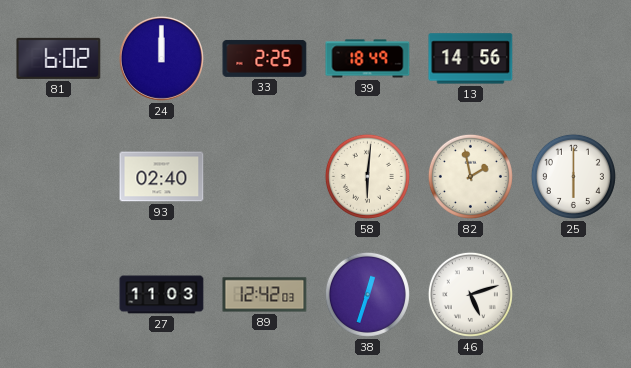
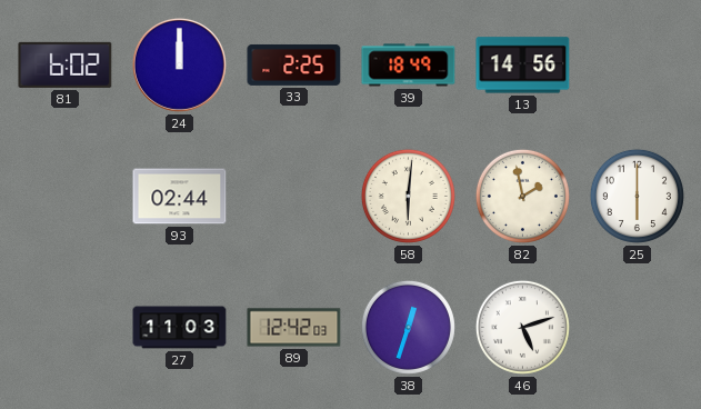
93: 02:40 -> 02:44
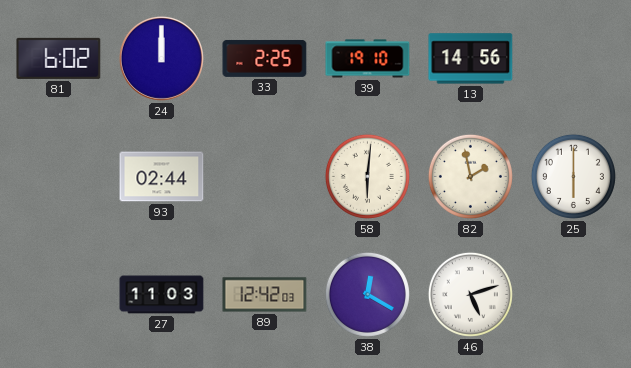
39: 18:49 -> 19:10
38: 12:33 -> 12:20
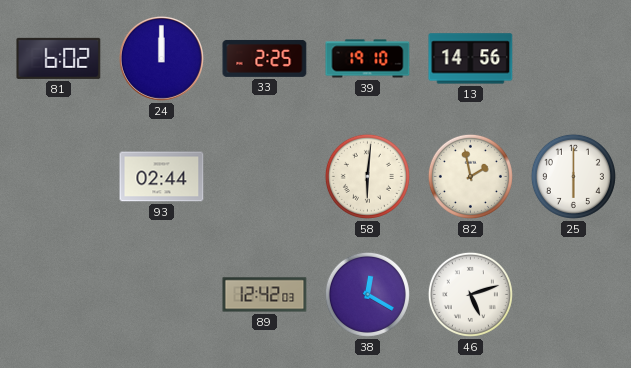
27: 11:03 -> none
